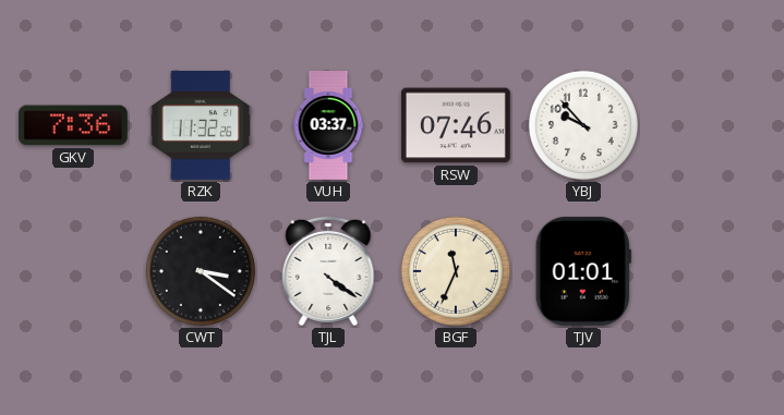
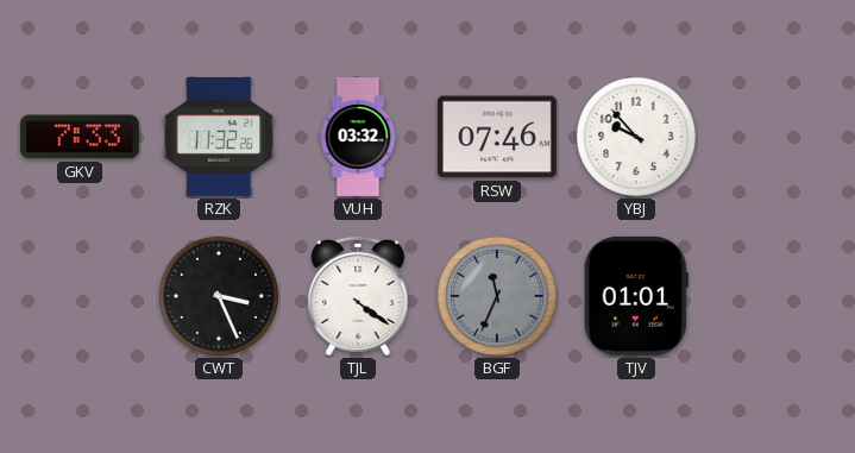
GKV: 7:36 -> 7:33
VUH: 03:37 -> 03:32
CWT: 3:21 -> 3:26
BGF dial: cream -> grey
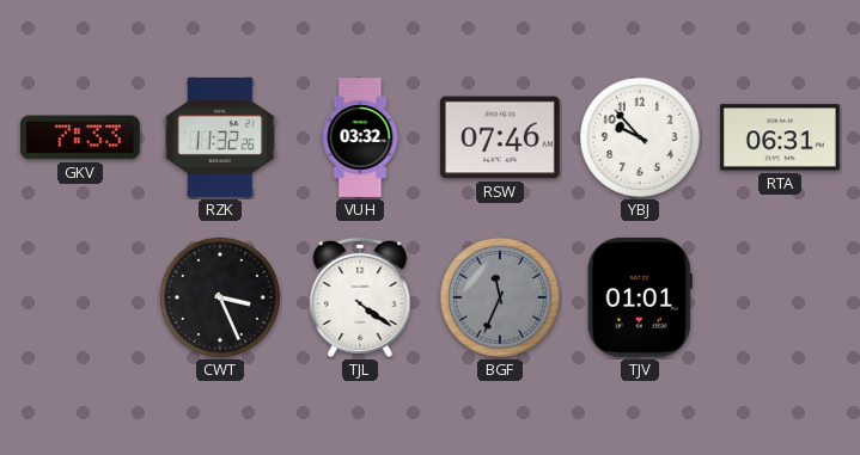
RTA: none -> 06:31
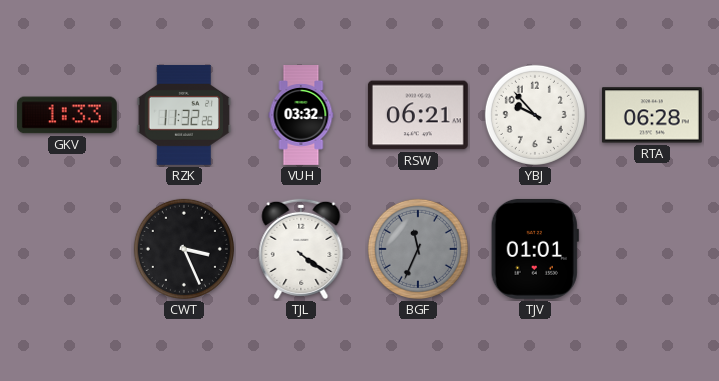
GKV: 7:33 -> 1:33
RSW: 07:46 -> 06:21
RTA: 06:31 -> 06:28
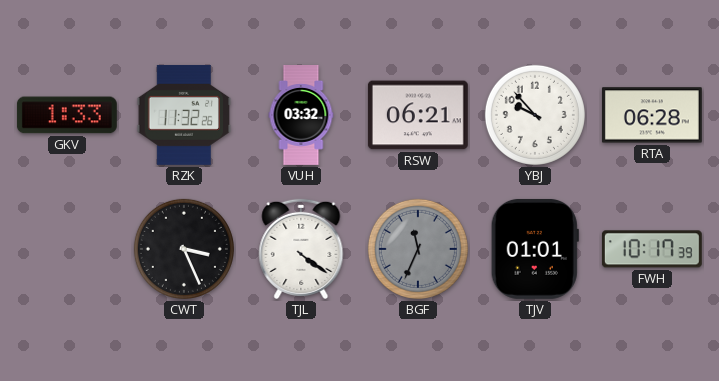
FWH: none -> 10:17
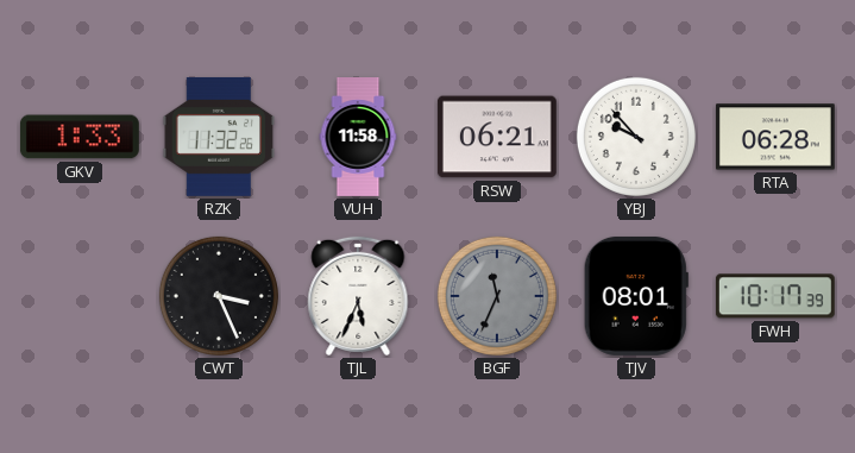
VUH: 03:32 -> 11:58
TJL: 4:21 -> 5:34
TJV: 01:01 -> 08:01
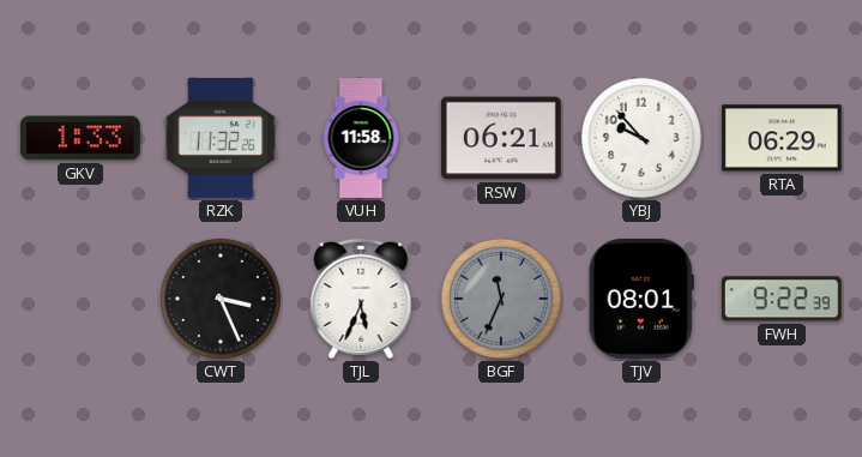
RTA: 06:28 -> 06:29
FWH: 10:17 -> 9:22
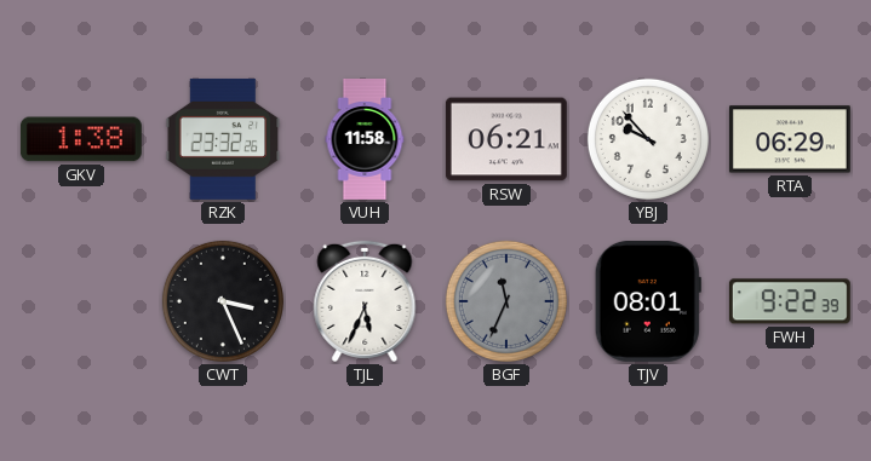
GKV: 1:33 -> 1:38
RZK: 11:32 -> 23:32
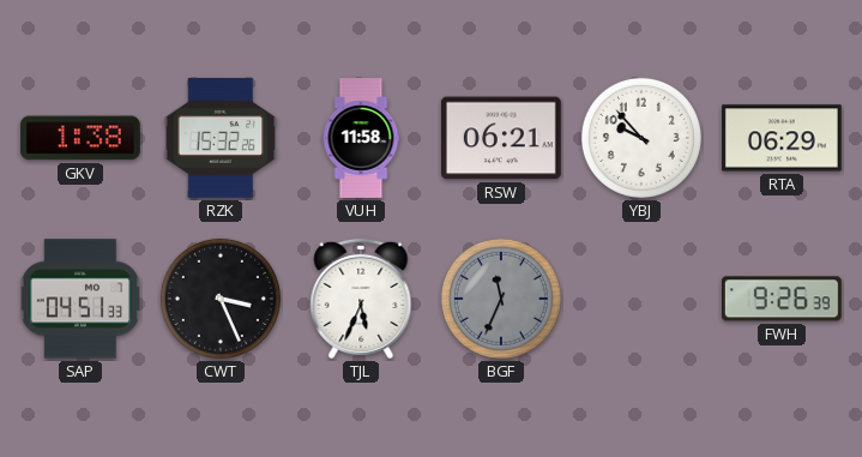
RZK: 23:32 -> 15:32
SAP: none -> 04:51
TJV: 08:01 -> none
FWH: 9:22 -> 9:26
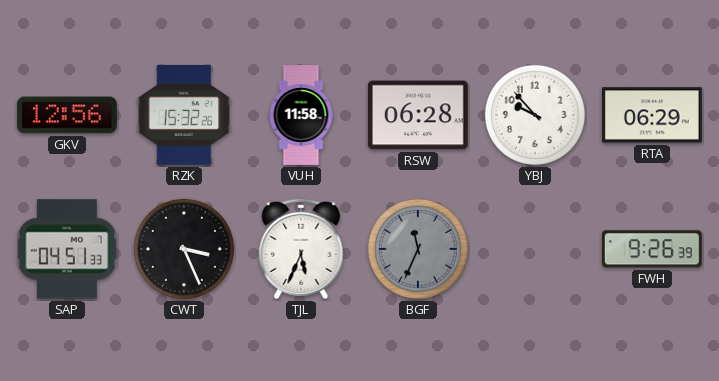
GKV: 1:38 -> 12:56
RSW: 06:21 -> 06:28
